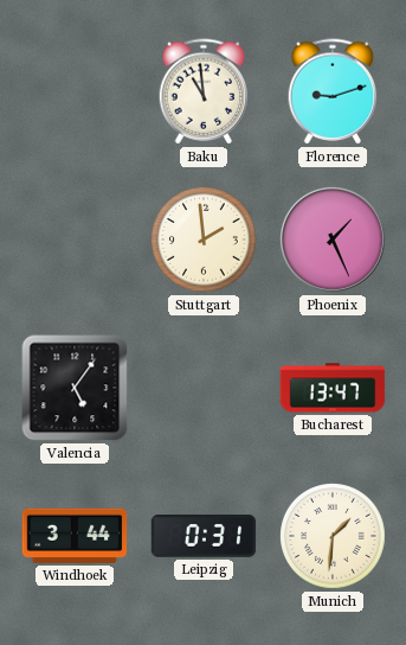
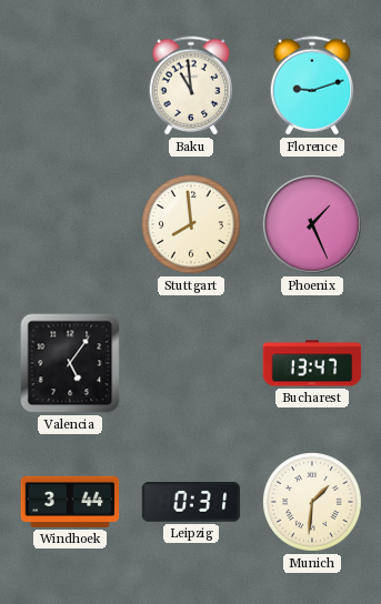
Stuttgart: 1:59 -> 7:59
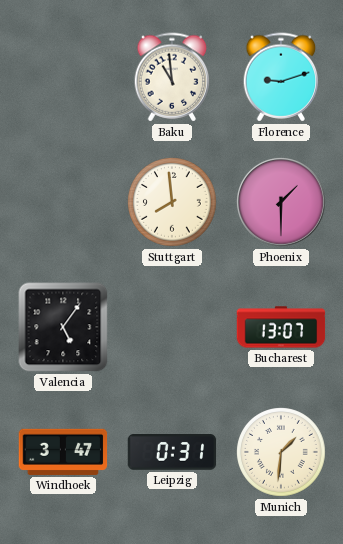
Phoenix: 1:26 -> 1:30
Bucharest: 13:47 -> 13:07
Windhoek: 3:44 -> 3:47
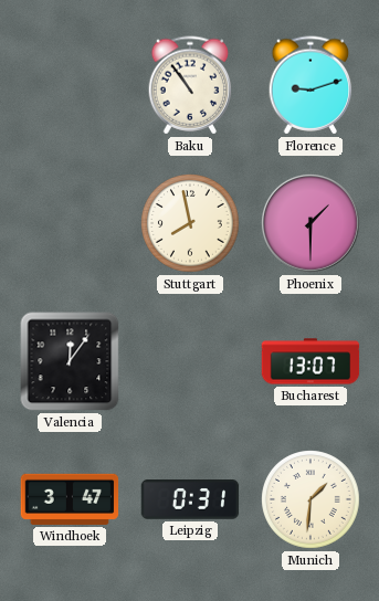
Baku: 10:59 -> 10:54
Stuttgart: 7:59 -> 7:58
Valencia: 5:06 -> 12:06
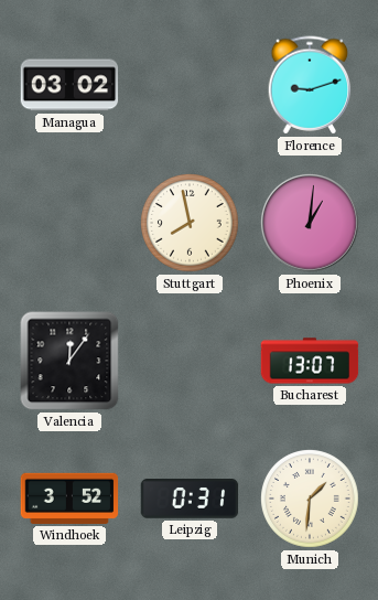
Managua: none -> 03:02
Baku: 10:54 -> none
Phoenix: 1:30 -> 1:01
Windhoek: 3:47 -> 3:52
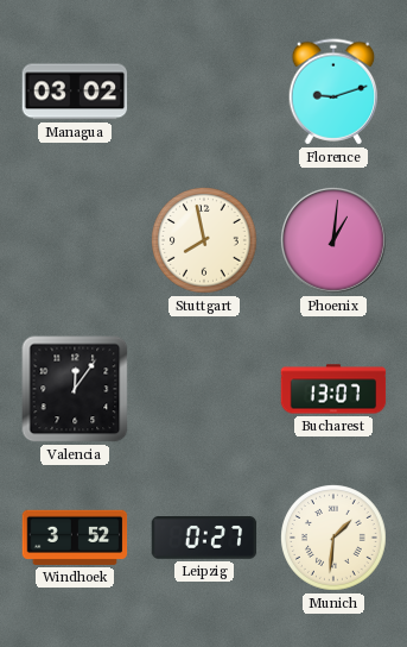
Leipzig: 0:31 -> 0:27
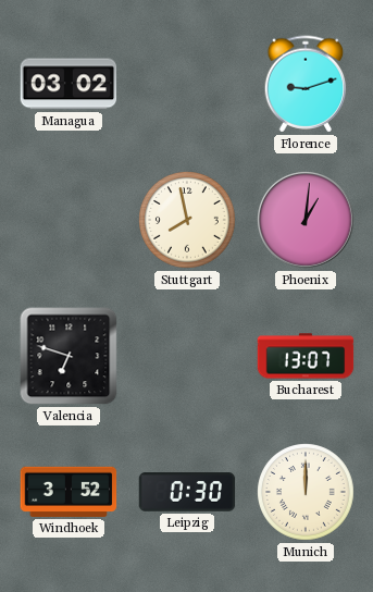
Valencia: 12:06 -> 6:48
Leipzig: 0:27 -> 0:30
Munich: 1:31 -> 12:00
